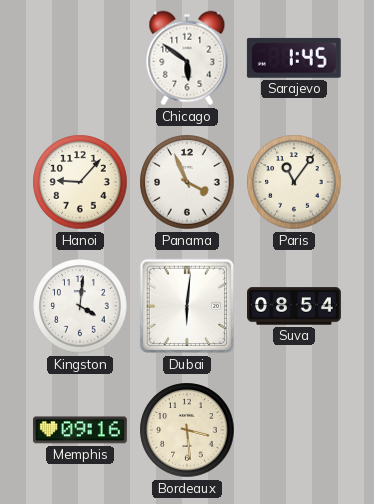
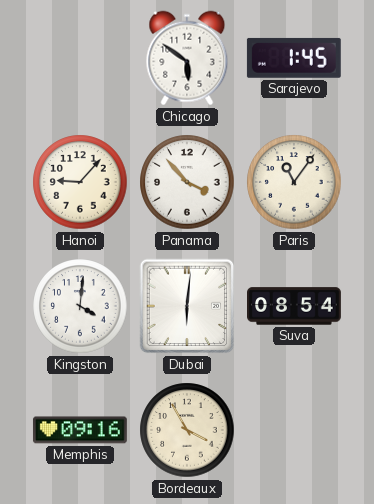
Panama: 3:56 -> 3:53
Bordeaux: 3:29 -> 3:55
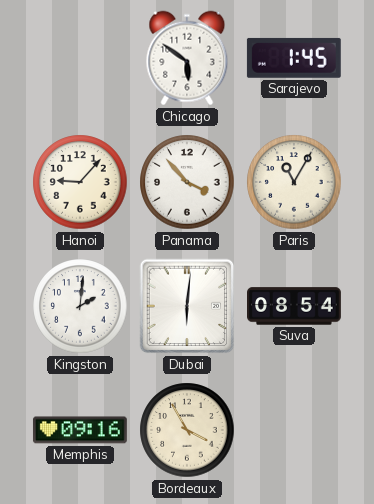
Paris: 11:06 -> 11:05
Kingston: 4:01 -> 2:01
